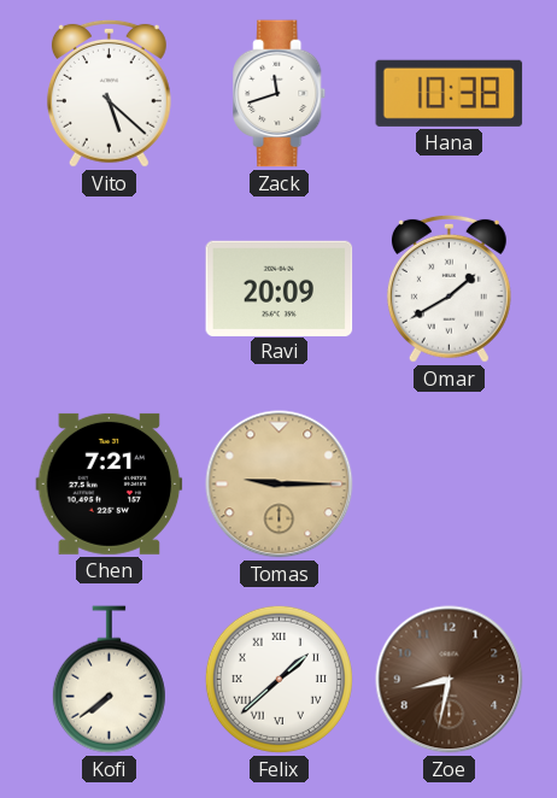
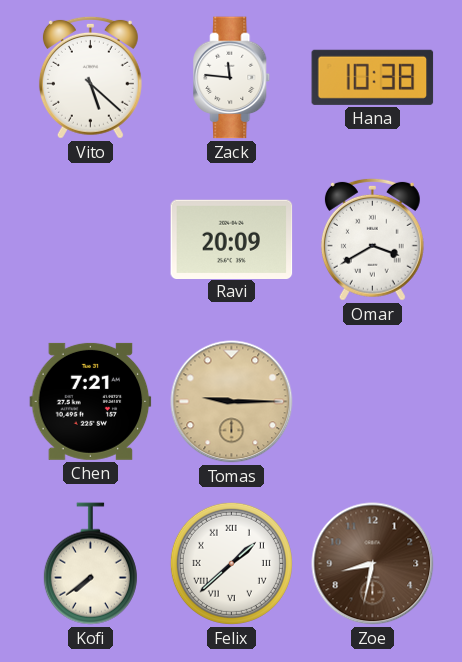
Zack: 11:42 -> 11:46
Omar: 1:40 -> 3:40
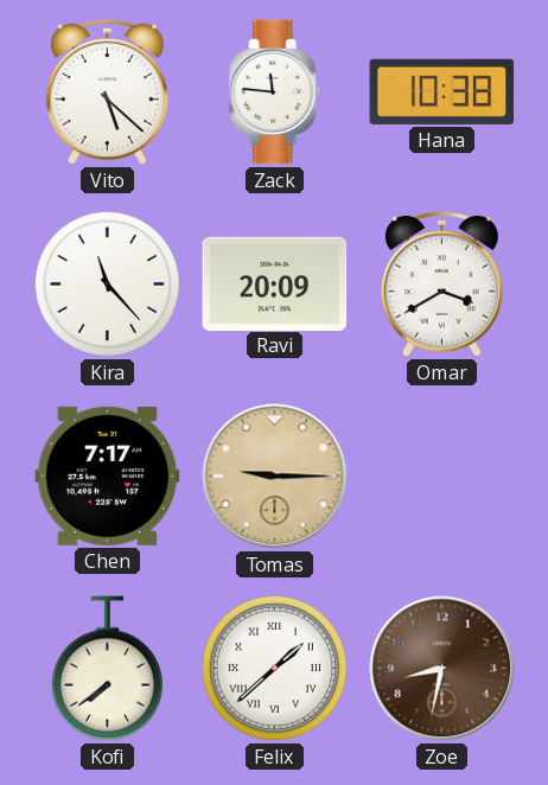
Kira: none -> 11:23
Chen: 7:21 -> 7:17
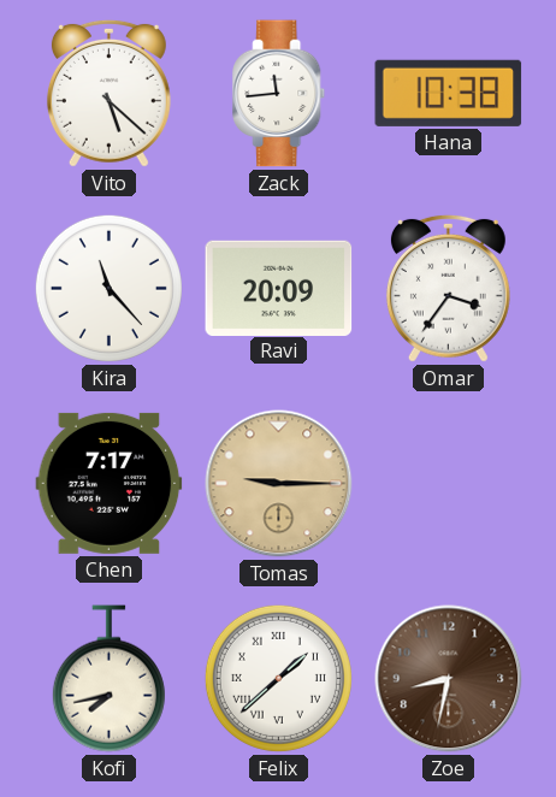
Zack: 11:46 -> 11:44
Omar: 3:40 -> 3:36
Kofi: 7:39 -> 7:43
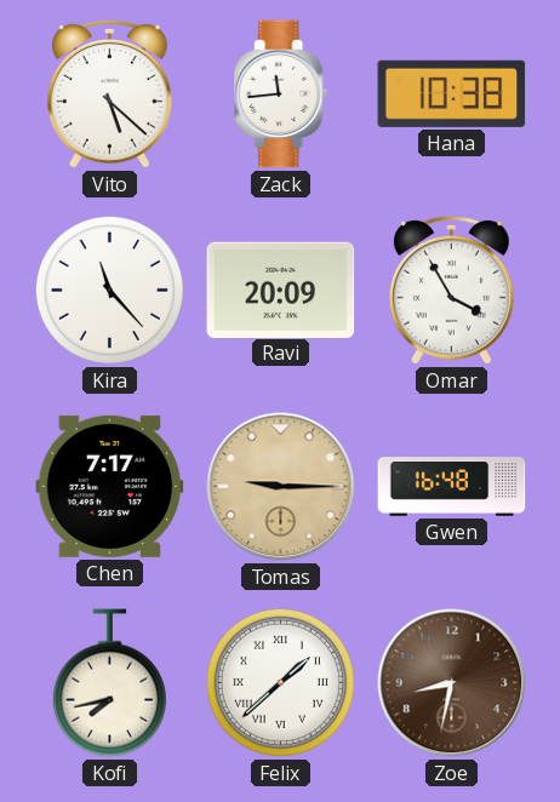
Omar: 3:36 -> 3:55
Gwen: none -> 16:48
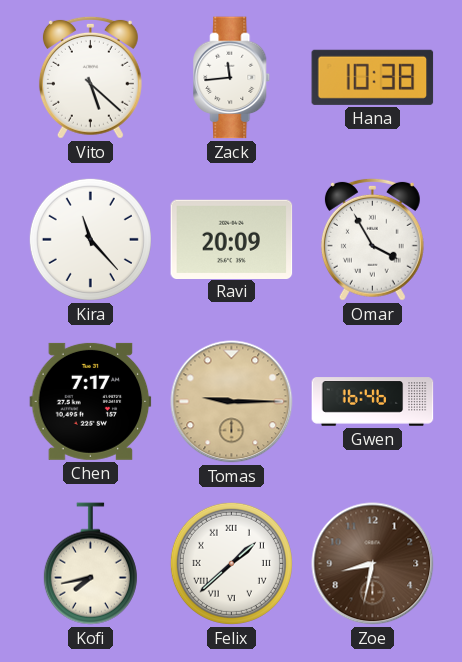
Gwen: 16:48 -> 16:46
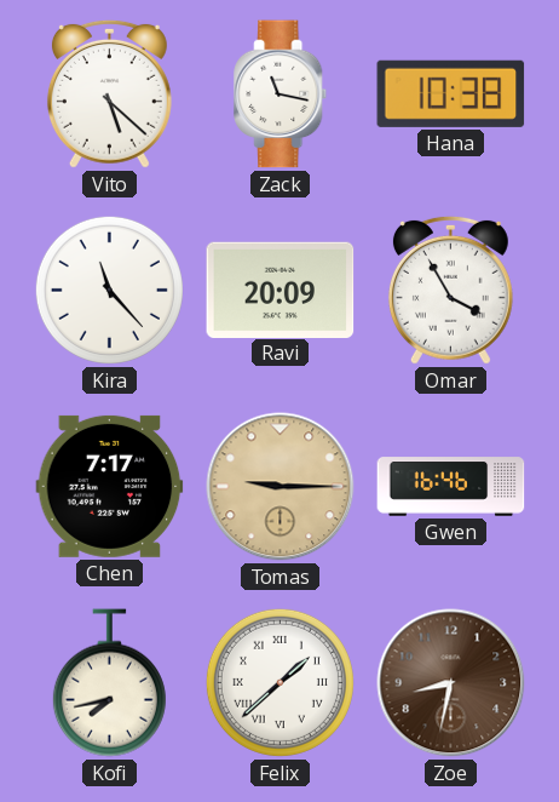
Zack: 11:44 -> 11:17
